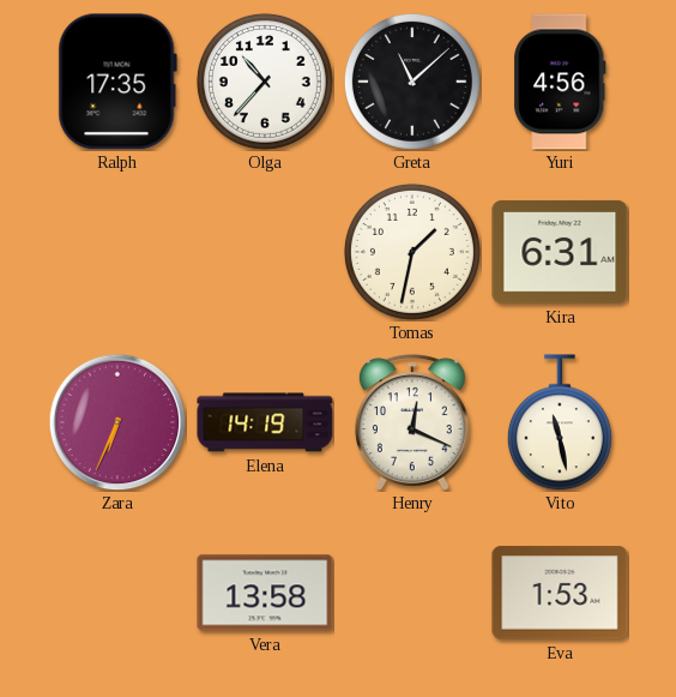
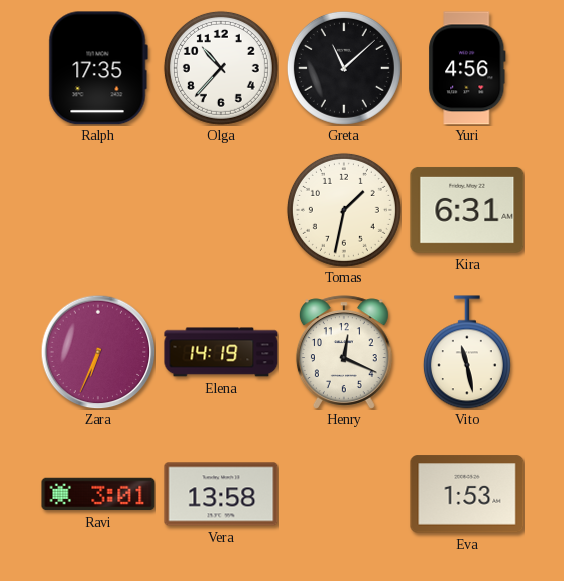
Ravi: none -> 3:01
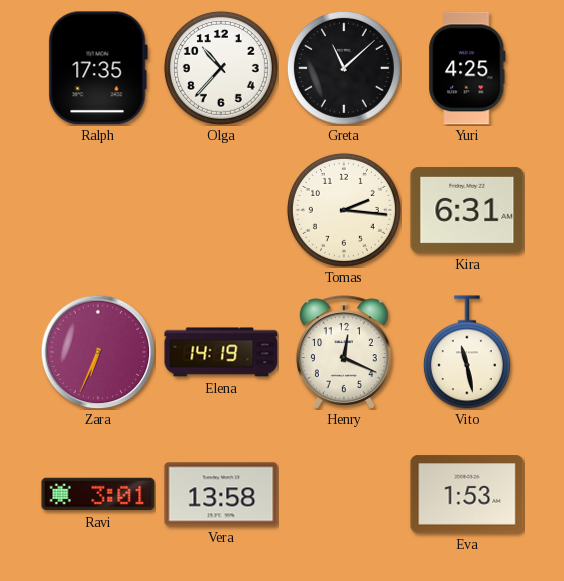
Yuri: 4:56 -> 4:25
Tomas: 1:32 -> 2:16
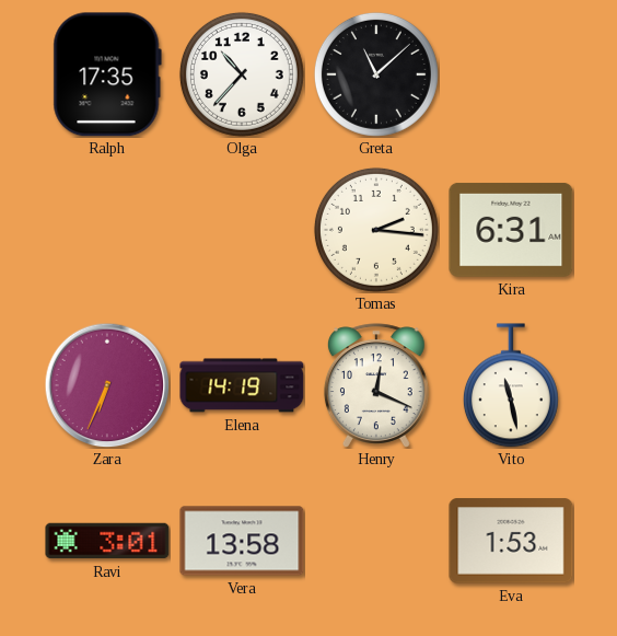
Yuri: 4:25 -> none
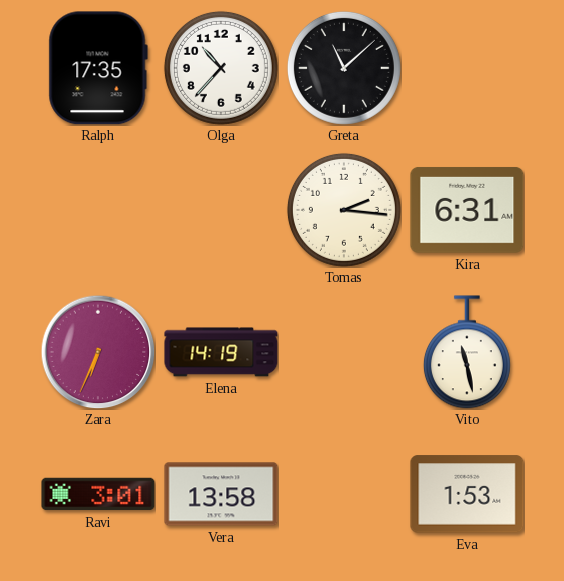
Henry: 12:19 -> none
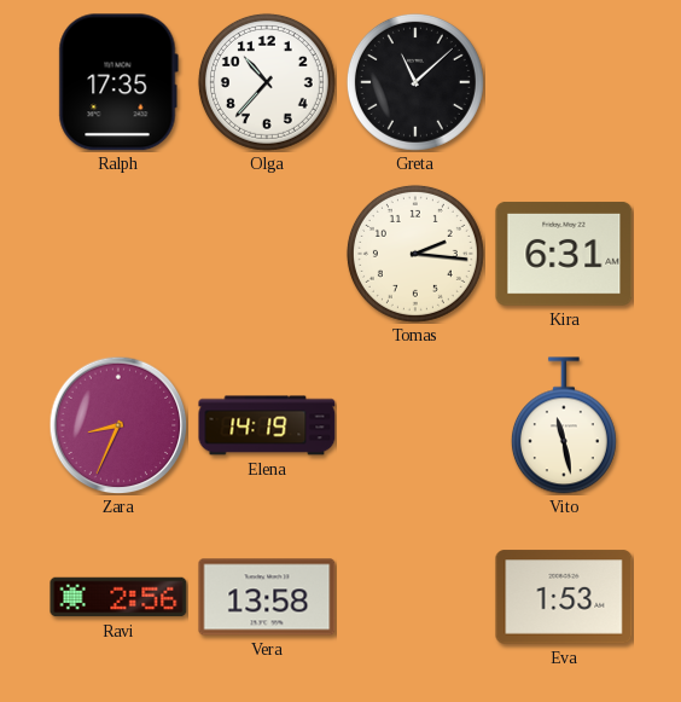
Zara: 6:34 -> 8:34
Ravi: 3:01 -> 2:56
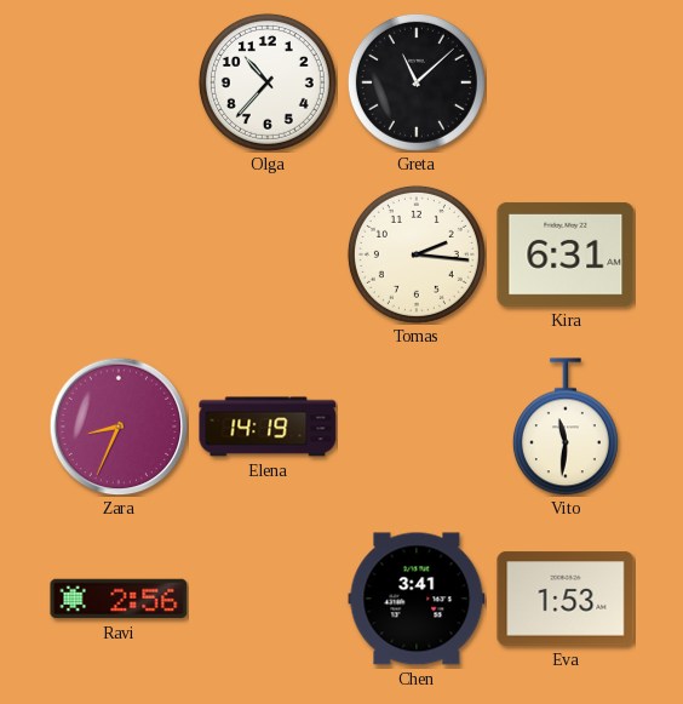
Ralph: 17:35 -> none
Vito: 11:28 -> 11:31
Vera: 13:58 -> none
Chen: none -> 3:41
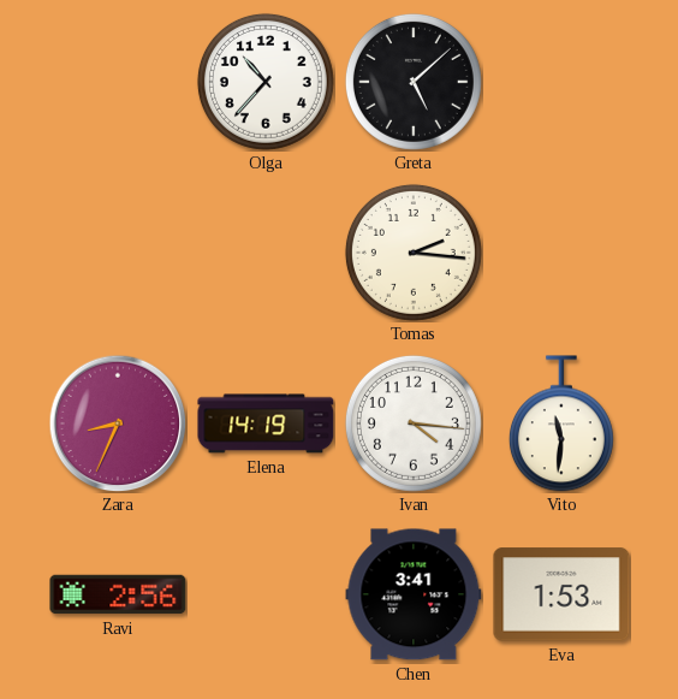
Greta: 11:08 -> 5:08
Kira: 6:31 -> none
Ivan: none -> 4:16
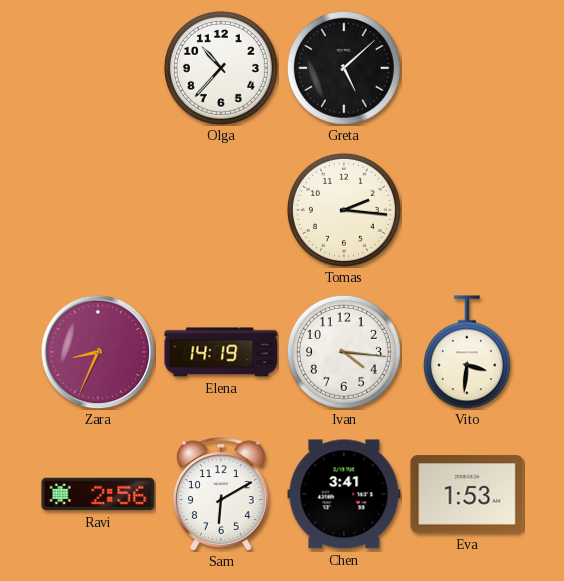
Vito: 11:31 -> 3:31
Sam: none -> 6:10
